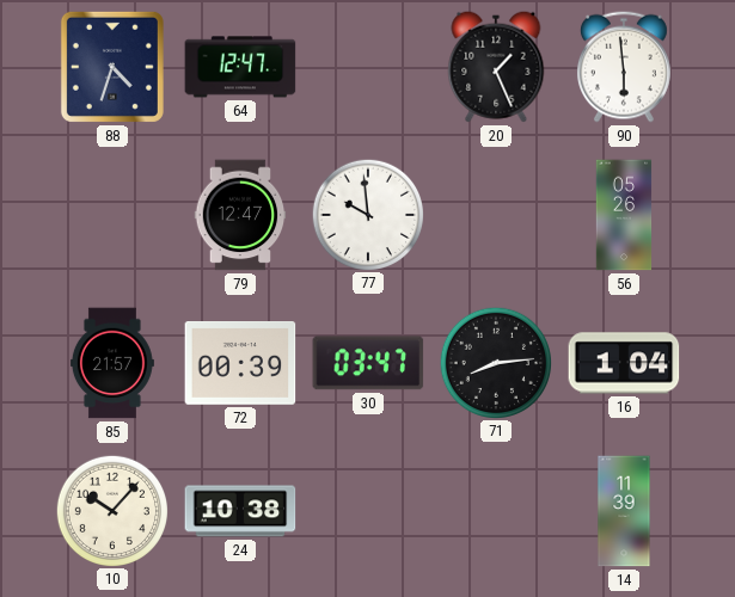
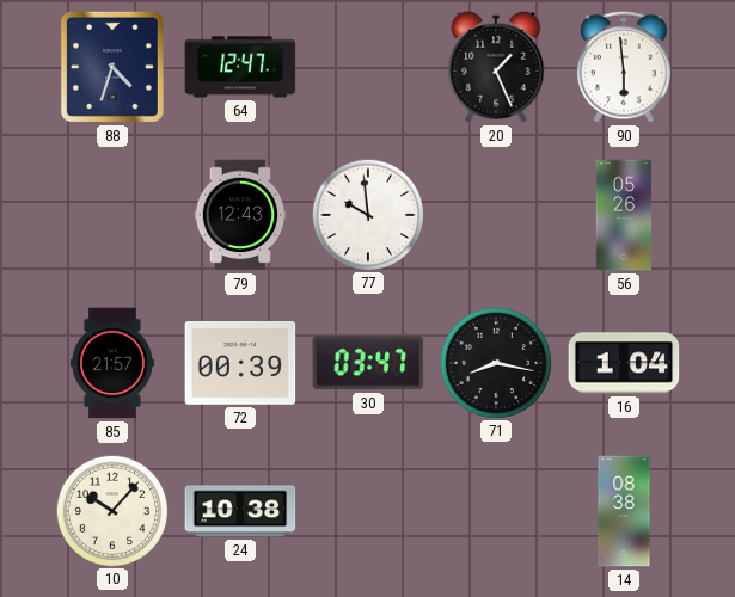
79: 12:47 -> 12:43
71: 8:14 -> 8:17
14: 11:39 -> 08:38
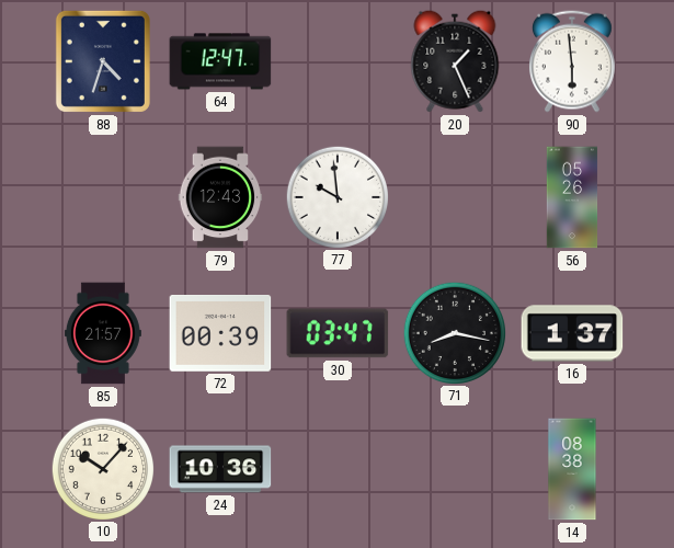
16: 1:04 -> 1:37
24: 10:38 -> 10:36
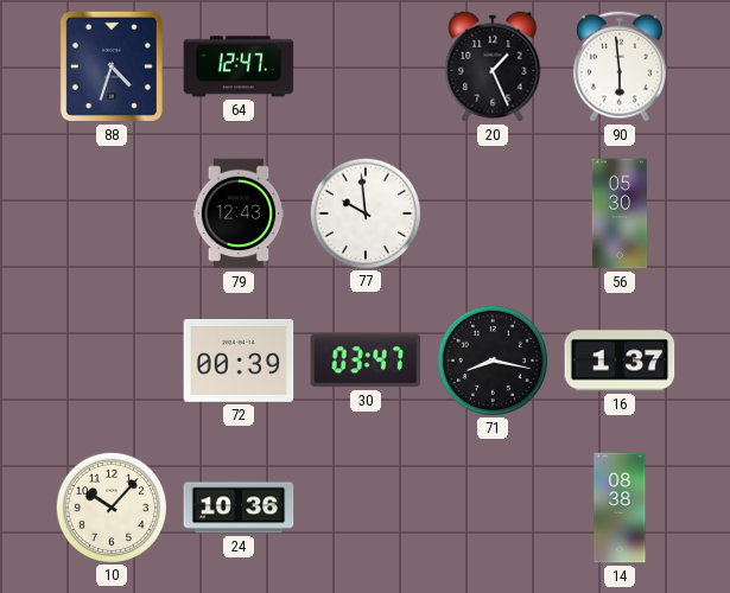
56: 05:26 -> 05:30
85: 21:57 -> none
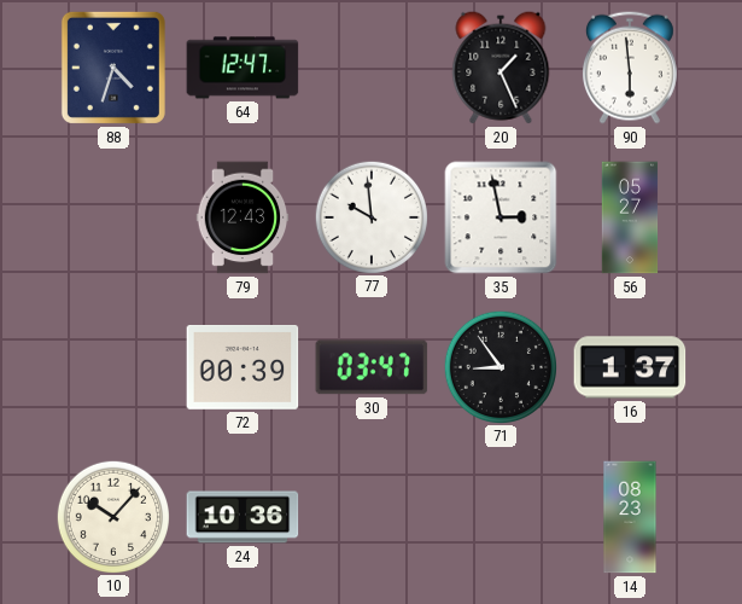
35: none -> 2:58
56: 05:30 -> 05:27
71: 8:17 -> 8:54
14: 08:38 -> 08:23
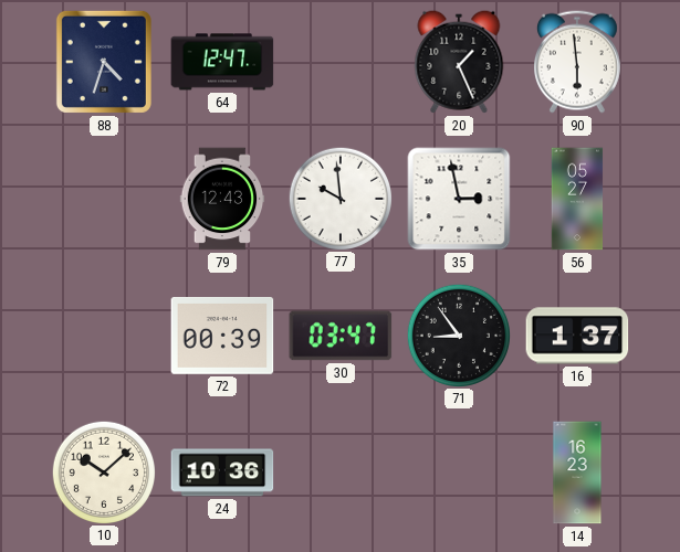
10: 10:07 -> 10:08
14: 08:23 -> 16:23
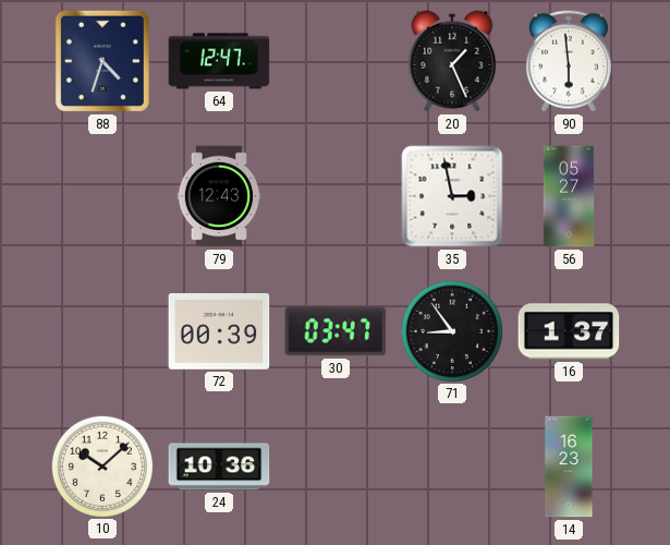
77: 9:59 -> none
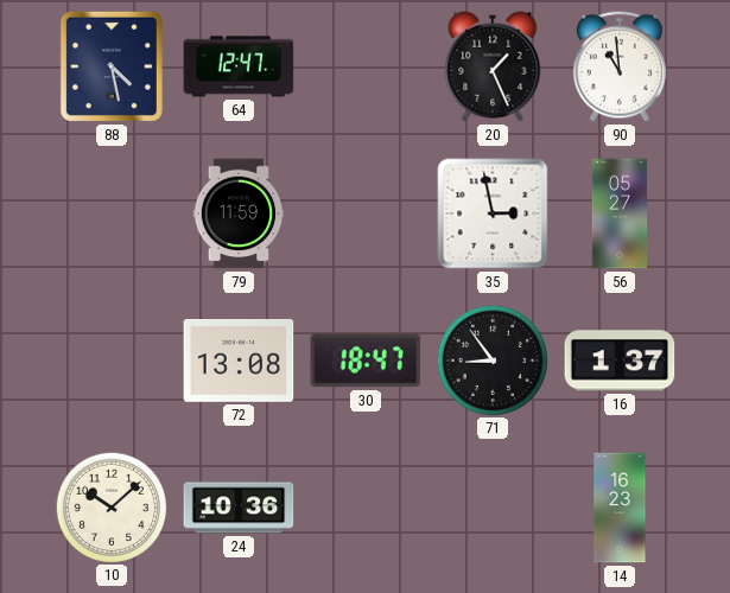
88: 4:33 -> 4:28
90: 5:59 -> 10:59
79: 12:43 -> 11:59
72: 00:39 -> 13:08
30: 03:47 -> 18:47
